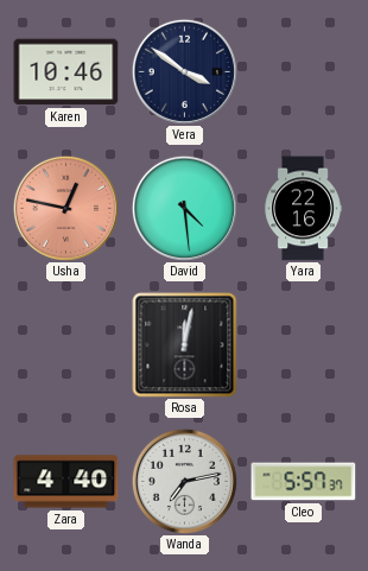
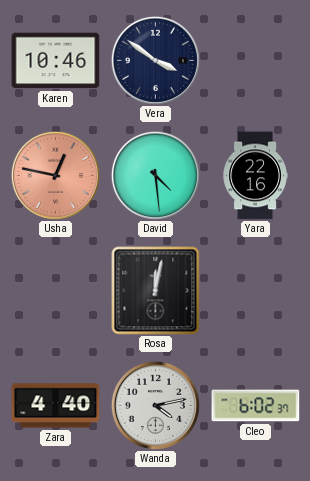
Wanda: 7:13 -> 4:13
Cleo: 5:57 -> 6:02
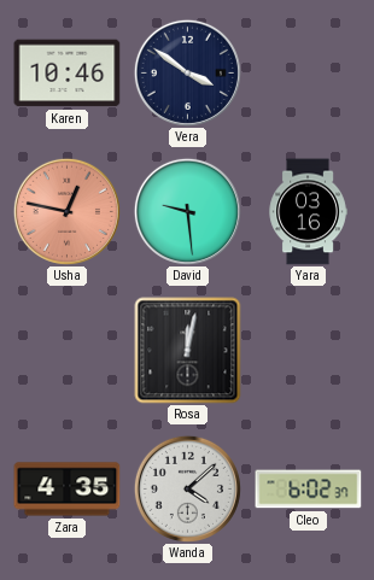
David: 4:29 -> 9:29
Yara: 22:16 -> 03:16
Zara: 4:40 -> 4:35
Wanda: 4:13 -> 4:08
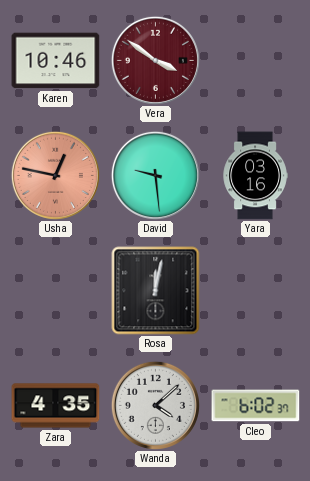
Vera dial: navy -> burgundy
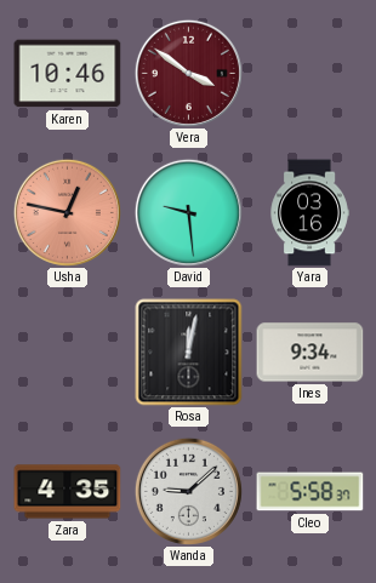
Ines: none -> 9:34
Wanda: 4:08 -> 9:08
Cleo: 6:02 -> 5:58
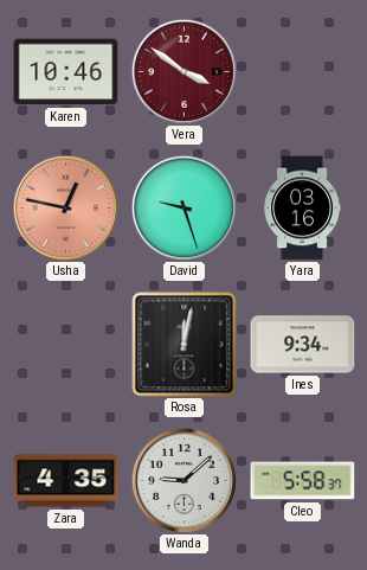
David: 9:29 -> 9:27
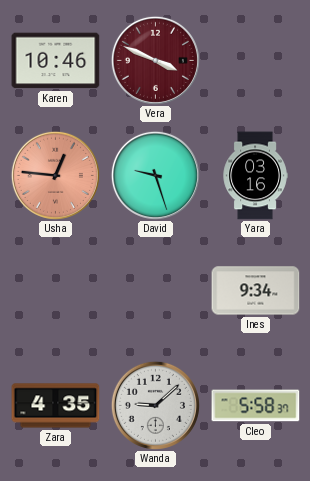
Vera: 3:51 -> 3:49
Usha: 12:47 -> 12:46
Rosa: 12:02 -> none
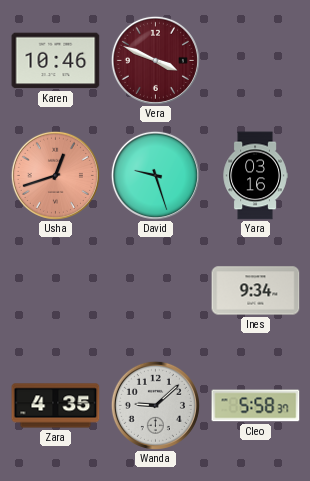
Usha: 12:46 -> 12:42
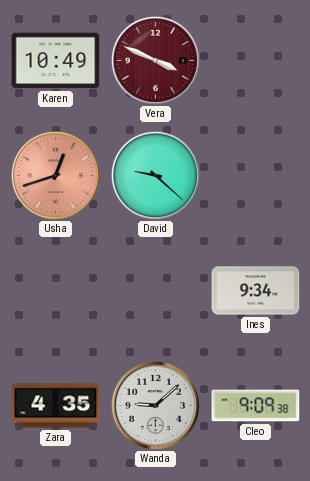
Karen: 10:46 -> 10:49
David: 9:27 -> 9:22
Yara: 03:16 -> none
Cleo: 5:58 -> 9:09
